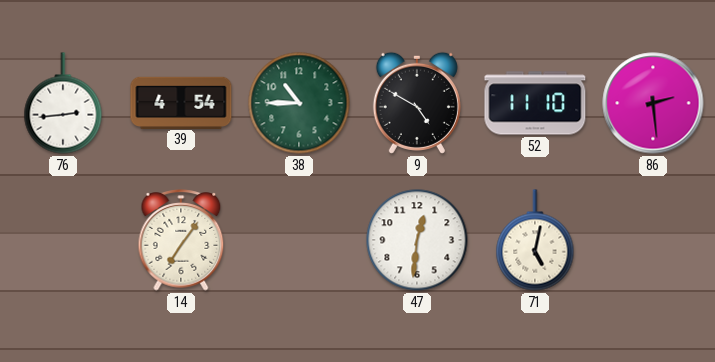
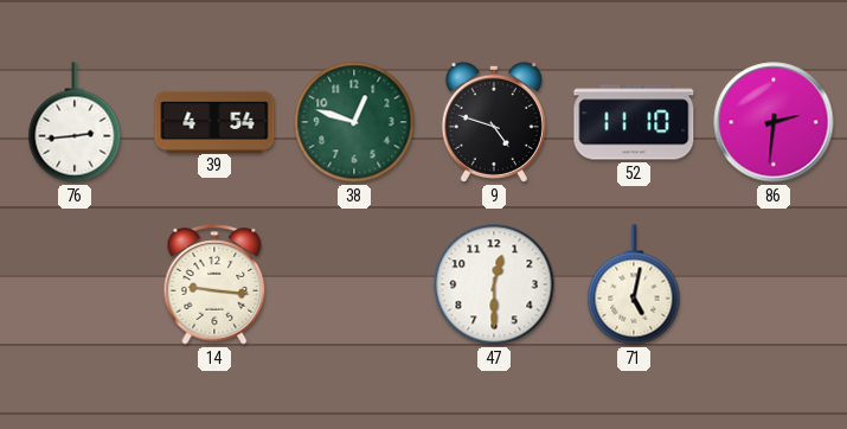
38: 10:45 -> 12:48
9: 4:50 -> 4:48
86: 2:29 -> 2:31
14: 7:06 -> 9:16
47: 12:31 -> 12:30
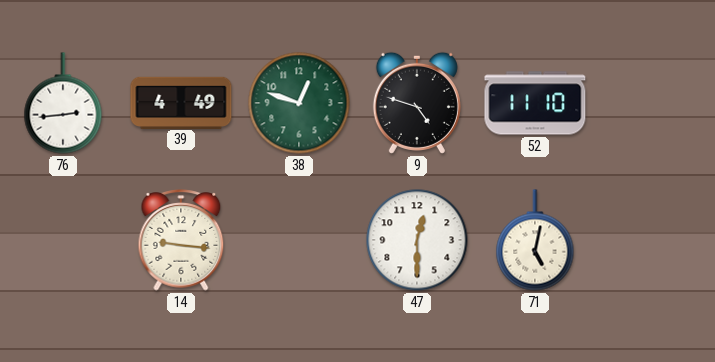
39: 4:54 -> 4:49
86: 2:31 -> none
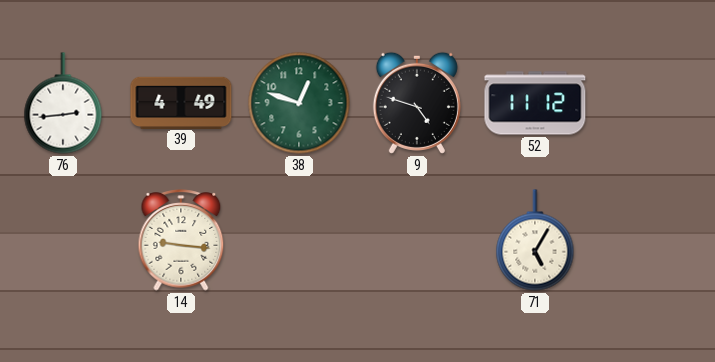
52: 11:10 -> 11:12
47: 12:30 -> none
71: 5:02 -> 5:05
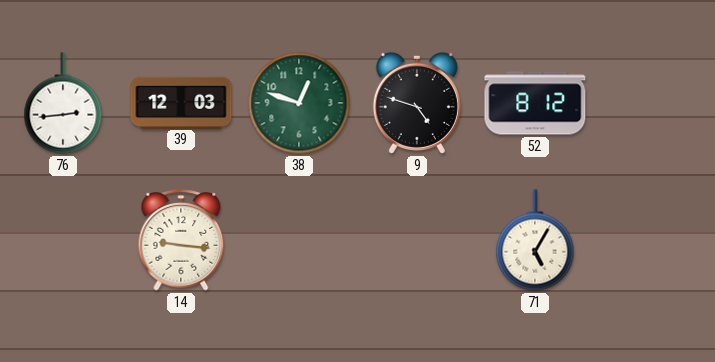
39: 4:49 -> 12:03
52: 11:12 -> 8:12
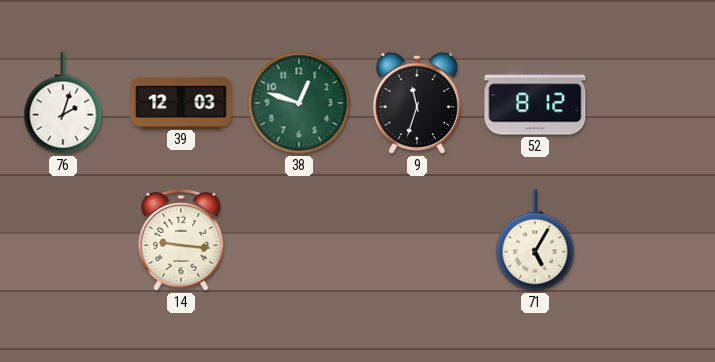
76: 2:44 -> 2:03
9: 4:48 -> 11:33
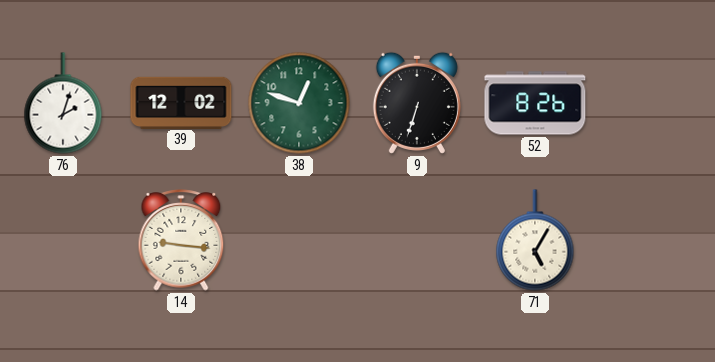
39: 12:03 -> 12:02
9: 11:33 -> 6:33
52: 8:12 -> 8:26
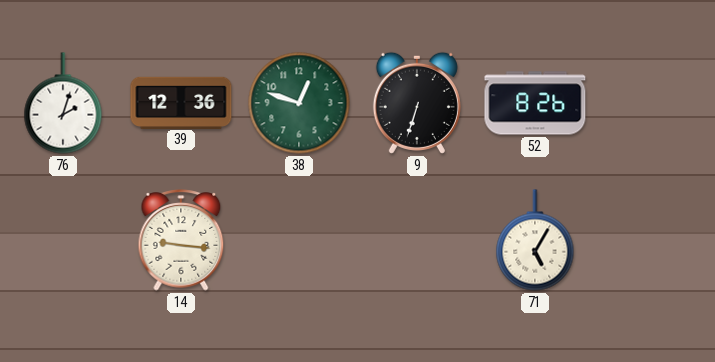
39: 12:02 -> 12:36
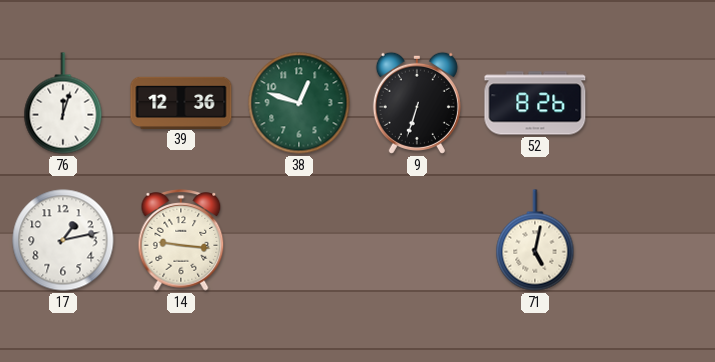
76: 2:03 -> 12:03
17: none -> 1:13
71: 5:05 -> 5:02
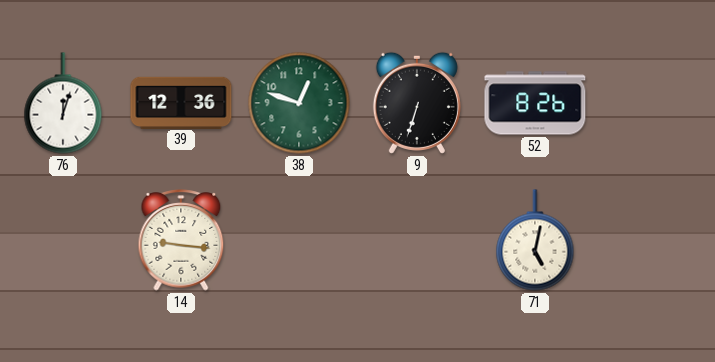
17: 1:13 -> none
